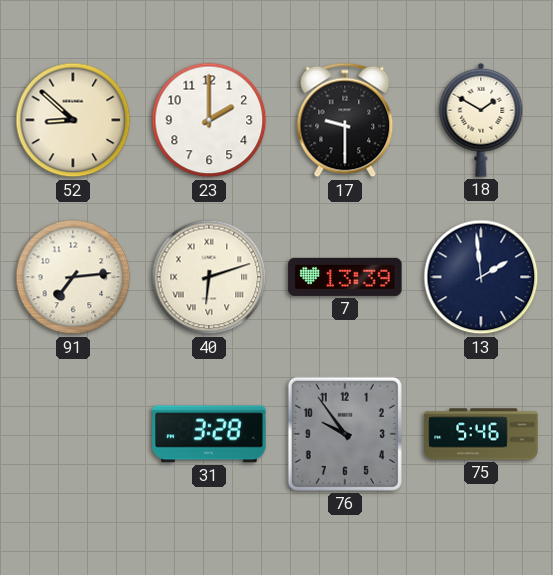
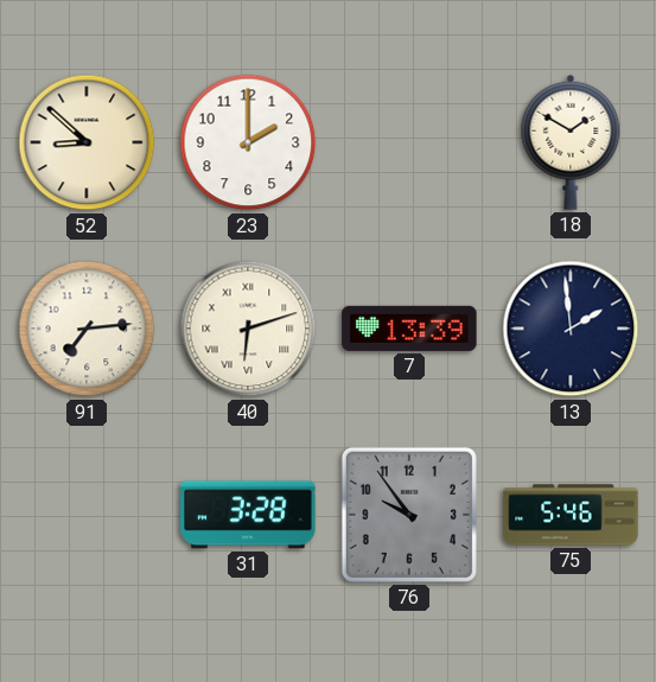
17: 9:30 -> none
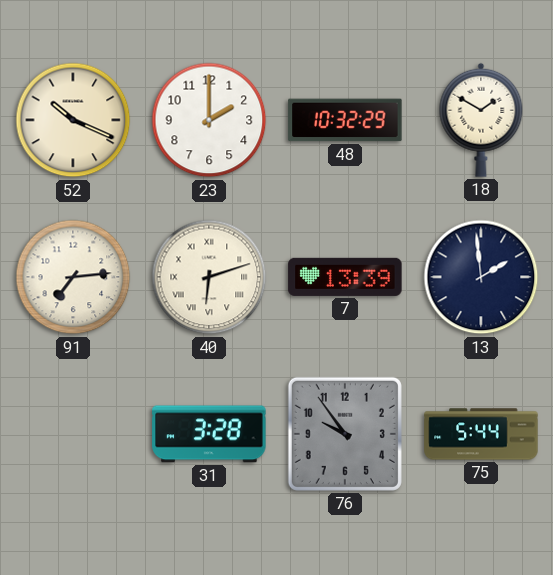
52: 8:52 -> 10:19
48: none -> 10:32
75: 5:46 -> 5:44
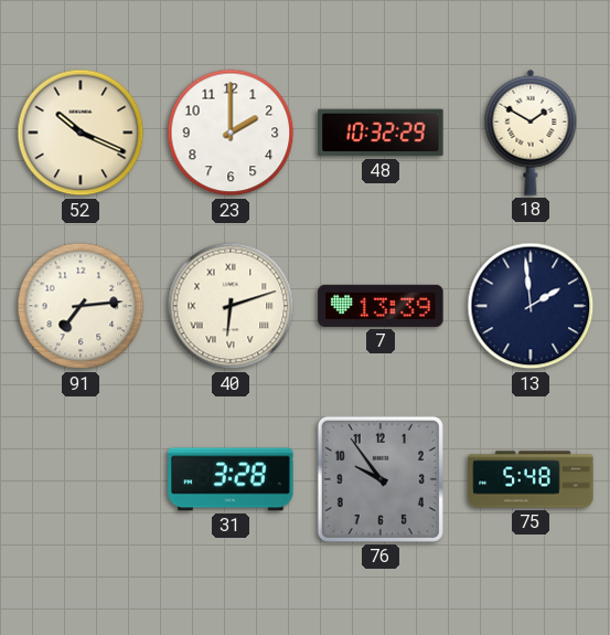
75: 5:44 -> 5:48
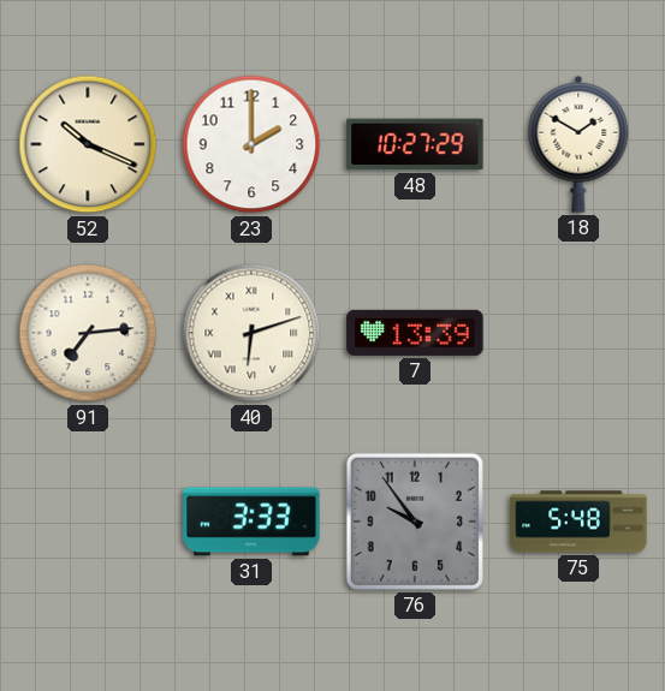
48: 10:32 -> 10:27
13: 1:59 -> none
31: 3:28 -> 3:33
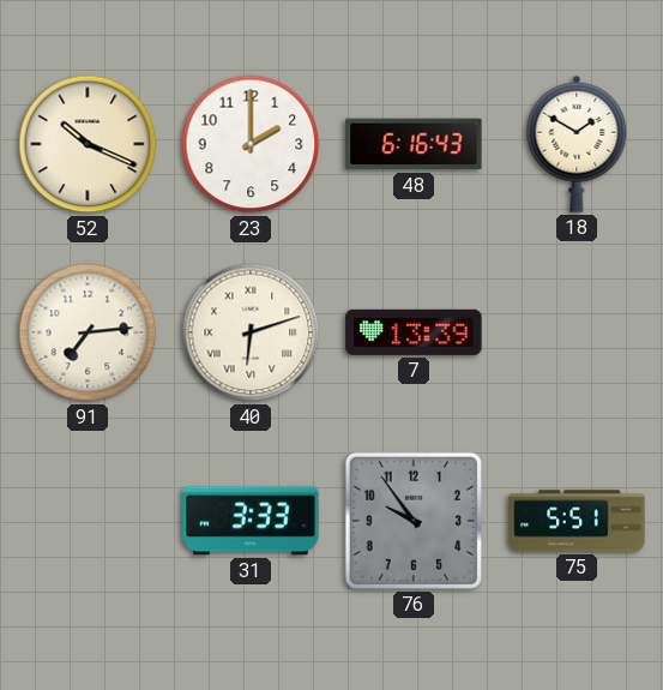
48: 10:27 -> 6:16
75: 5:48 -> 5:51
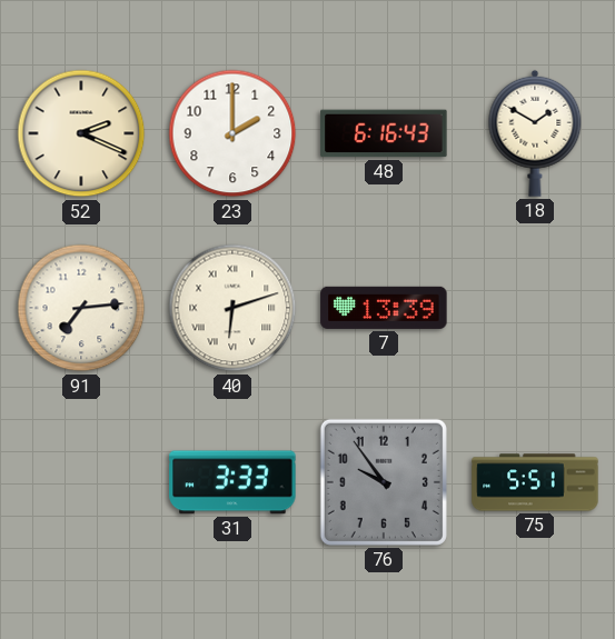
52: 10:19 -> 2:19
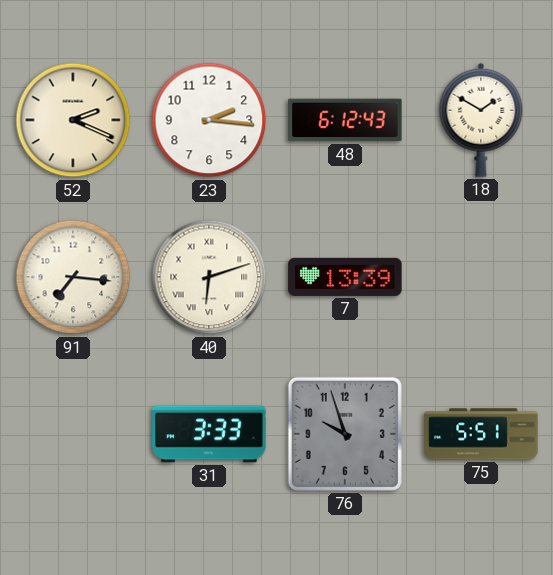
23: 2:00 -> 2:16
48: 6:16 -> 6:12
91: 7:14 -> 7:16
76: 9:54 -> 9:57
